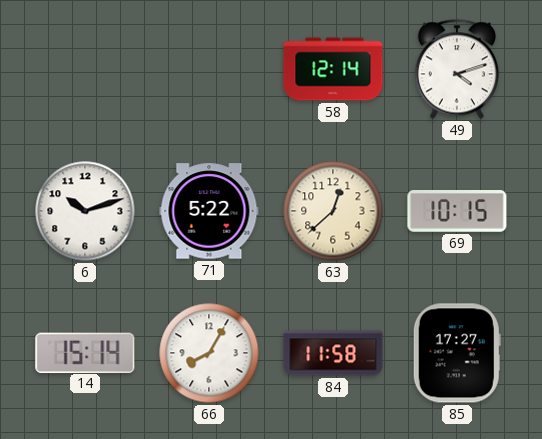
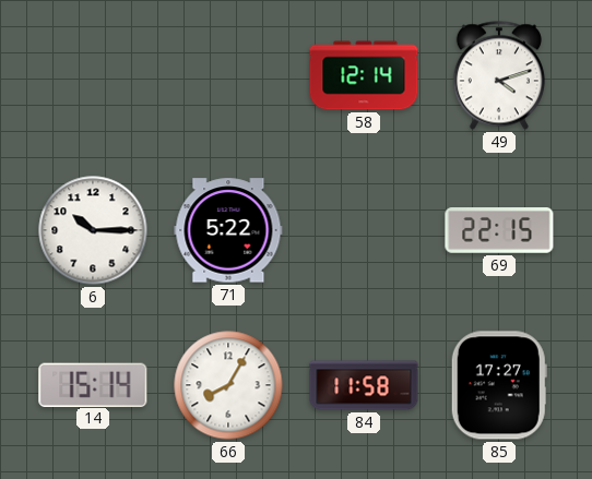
6: 10:12 -> 10:15
63: 12:38 -> none
69: 10:15 -> 22:15
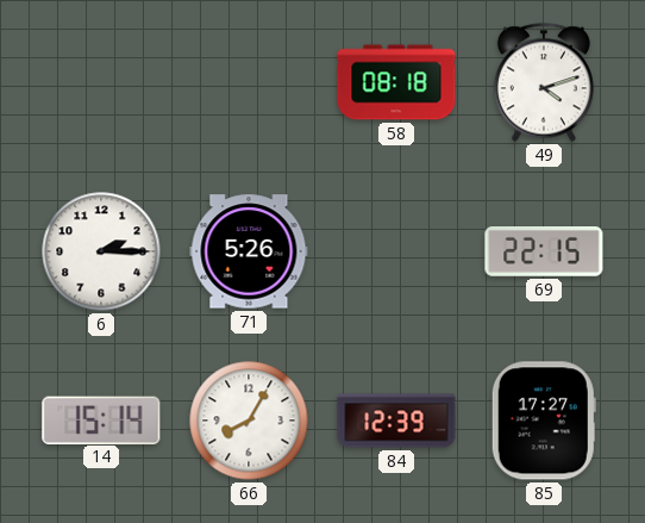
58: 12:14 -> 08:18
6: 10:15 -> 2:15
71: 5:22 -> 5:26
84: 11:58 -> 12:39
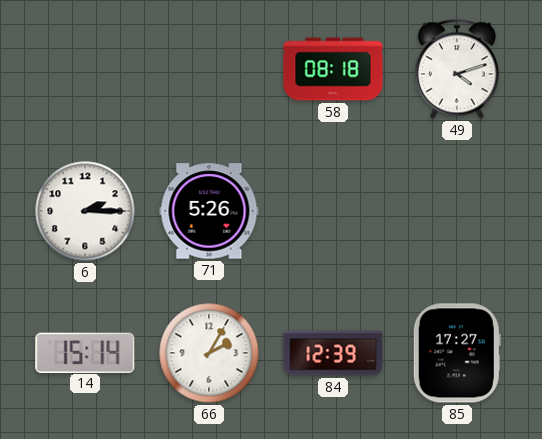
69: 22:15 -> none
66: 8:05 -> 2:05
